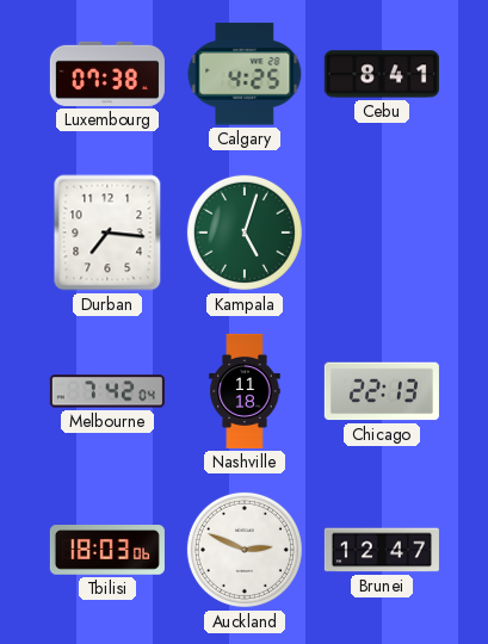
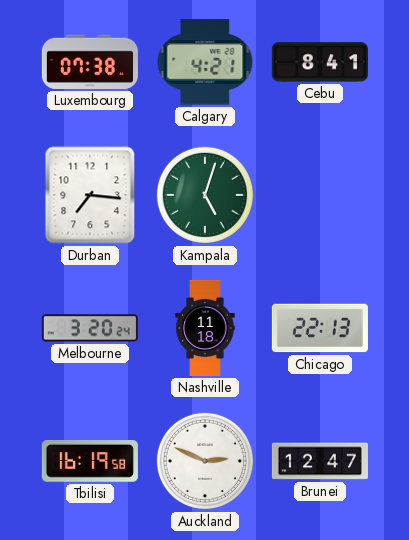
Calgary: 4:25 -> 4:21
Melbourne: 7:42 -> 3:20
Tbilisi: 18:03 -> 16:19
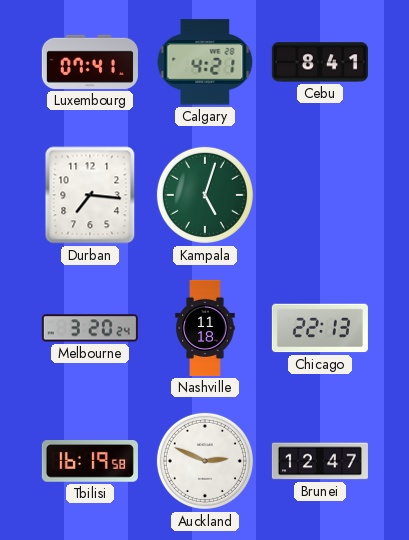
Luxembourg: 07:38 -> 07:41
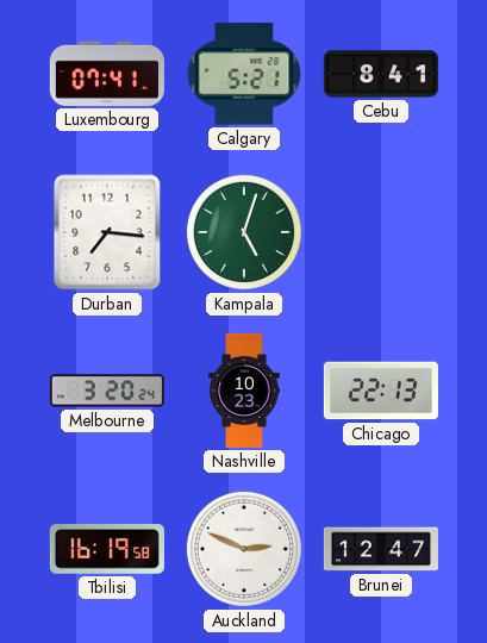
Calgary: 4:21 -> 5:21
Nashville: 11:18 -> 10:23
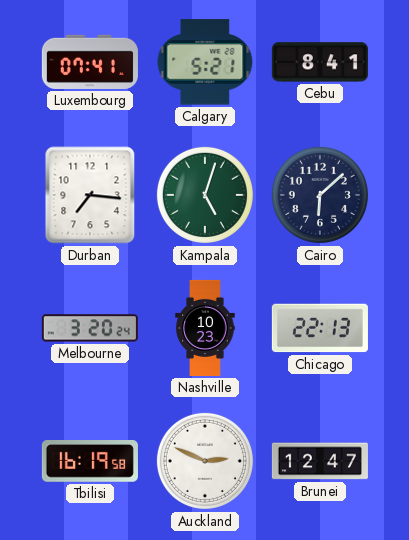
Cairo: none -> 6:08
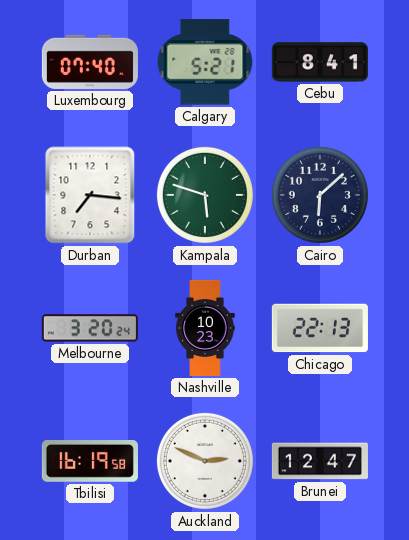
Luxembourg: 07:41 -> 07:40
Kampala: 5:03 -> 5:48
